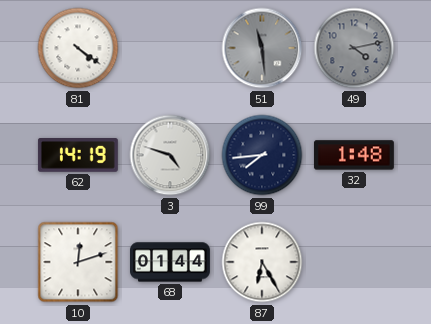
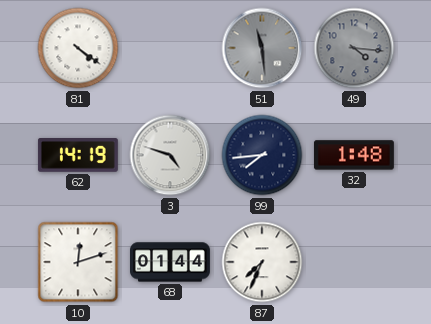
49: 4:13 -> 4:16
87: 6:25 -> 7:34
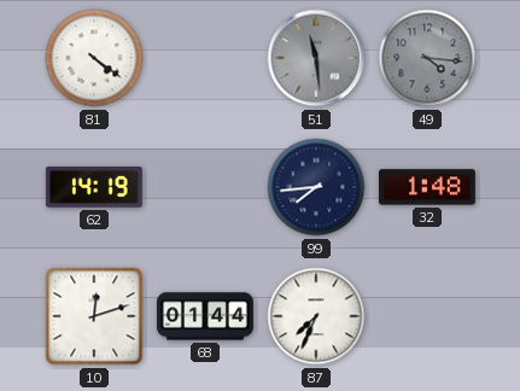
3: 4:48 -> none
